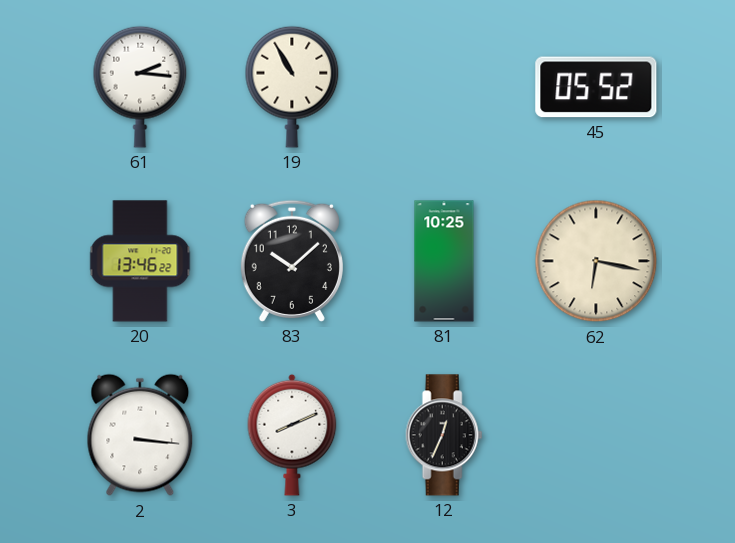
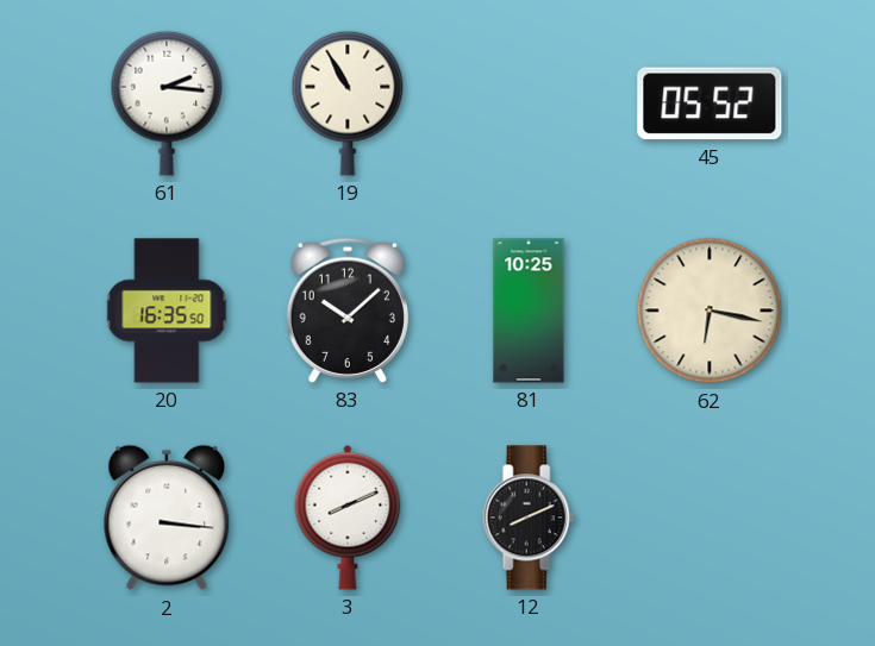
20: 13:46 -> 16:35
12: 12:34 -> 8:11
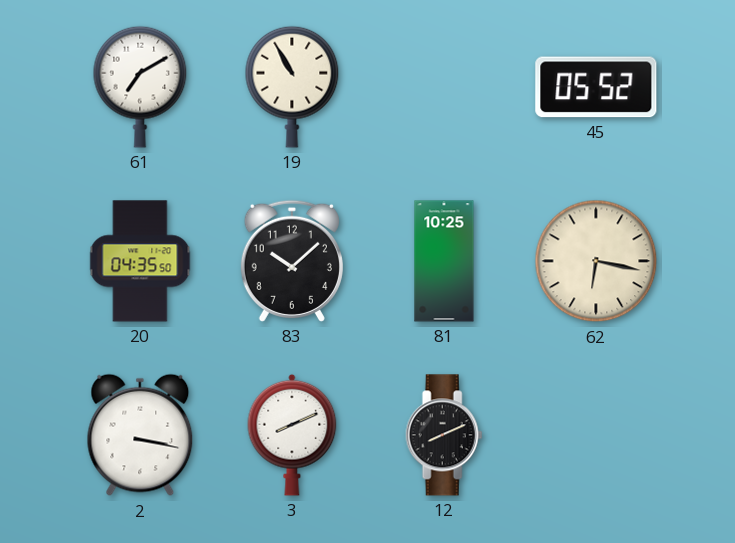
61: 2:16 -> 7:10
20: 16:35 -> 04:35
2: 3:16 -> 3:17
